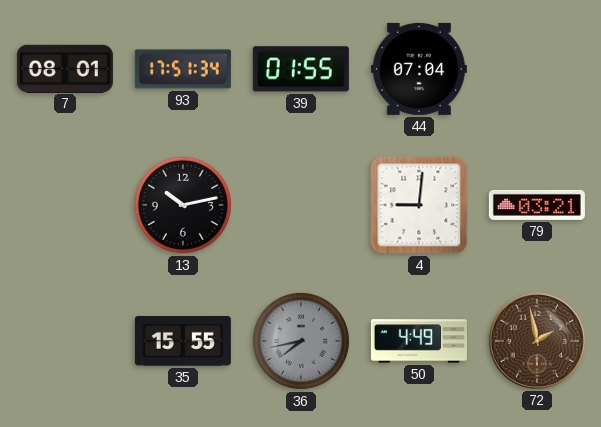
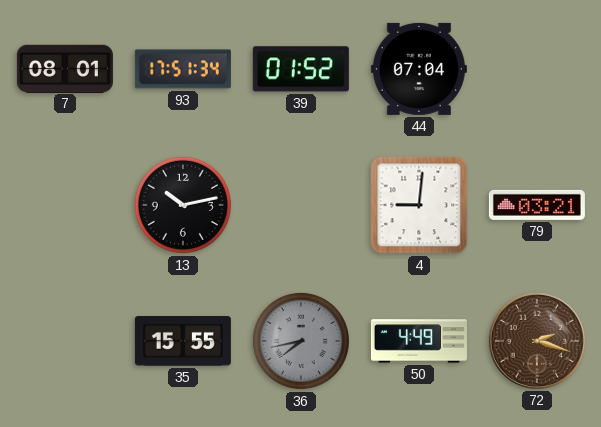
39: 01:55 -> 01:52
72: 1:58 -> 2:18
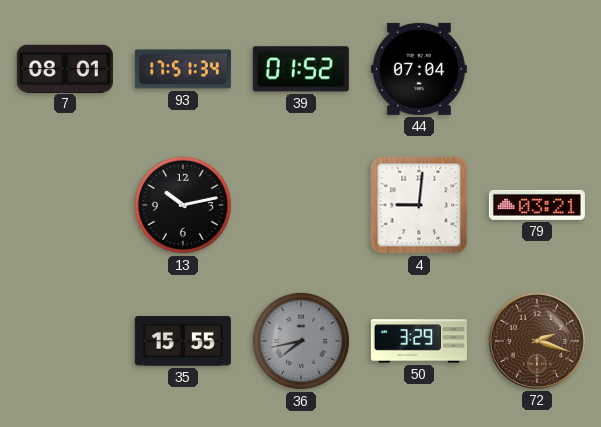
50: 4:49 -> 3:29
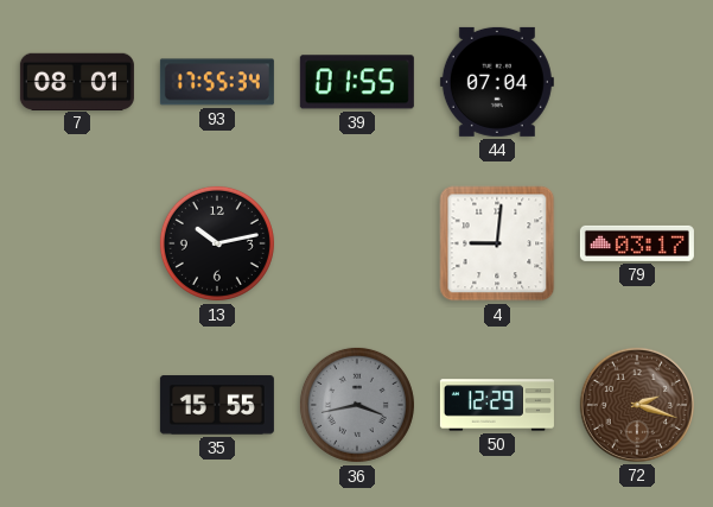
93: 17:51 -> 17:55
39: 01:52 -> 01:55
79: 03:21 -> 03:17
36: 7:43 -> 3:43
50: 3:29 -> 12:29
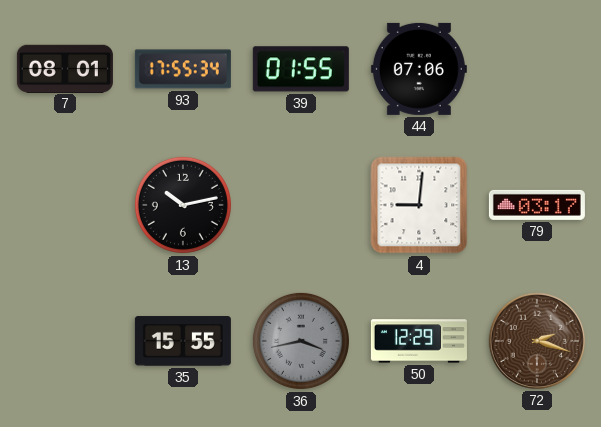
44: 07:04 -> 07:06
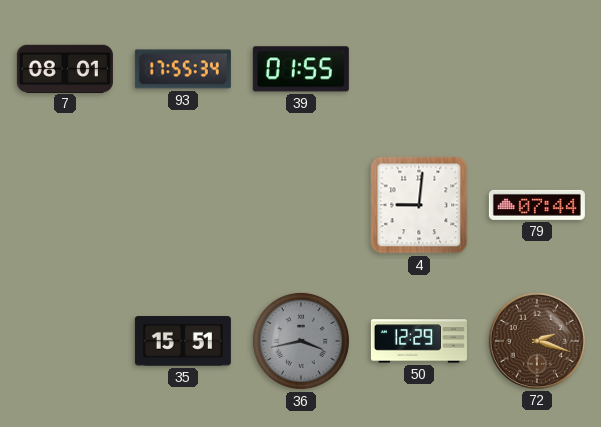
44: 07:06 -> none
13: 10:13 -> none
79: 03:17 -> 07:44
35: 15:55 -> 15:51
